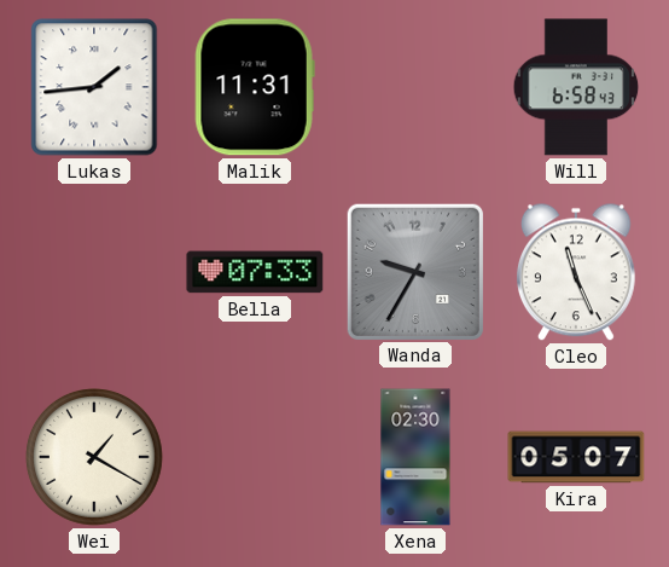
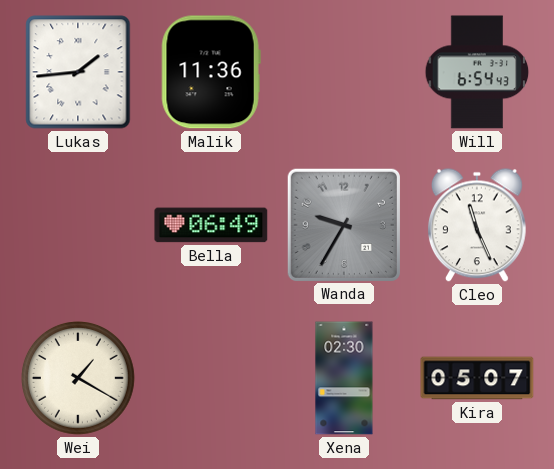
Malik: 11:31 -> 11:36
Will: 6:58 -> 6:54
Bella: 07:33 -> 06:49
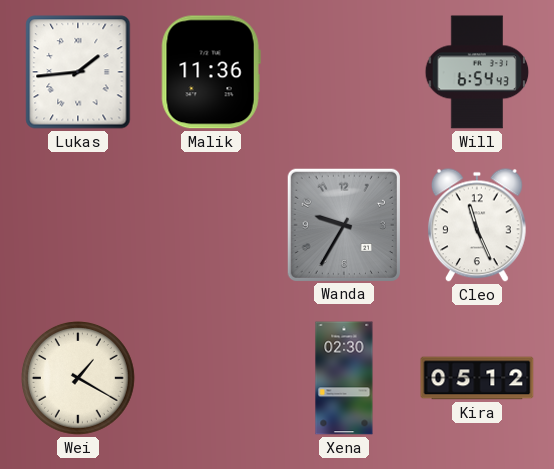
Bella: 06:49 -> none
Kira: 05:07 -> 05:12
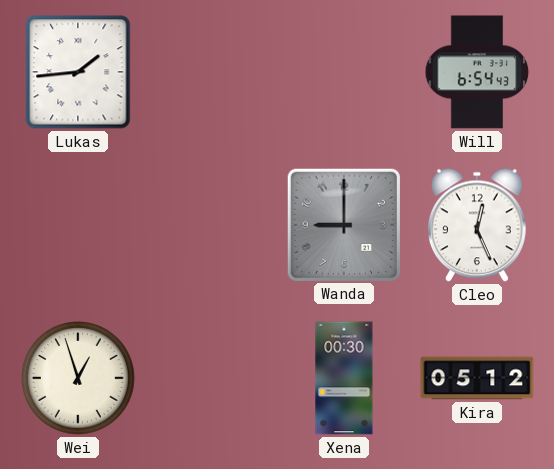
Malik: 11:36 -> none
Wanda: 9:35 -> 9:00
Cleo: 11:26 -> 12:26
Wei: 1:20 -> 12:57
Xena: 02:30 -> 00:30
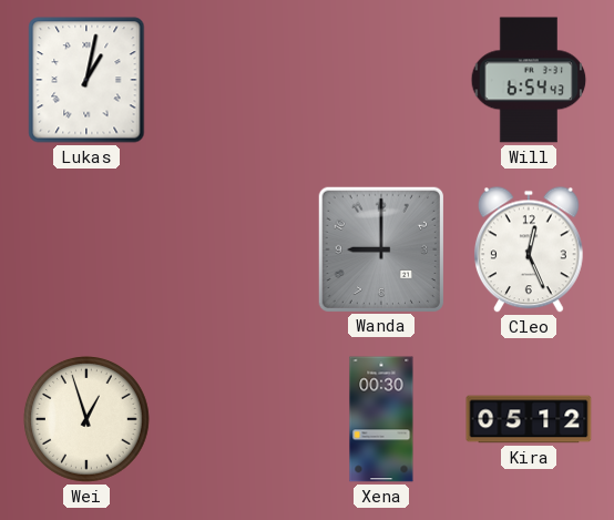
Lukas: 1:44 -> 1:02
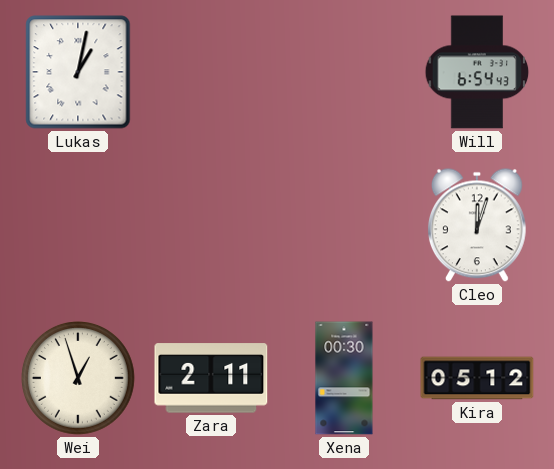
Wanda: 9:00 -> none
Cleo: 12:26 -> 12:03
Zara: none -> 2:11
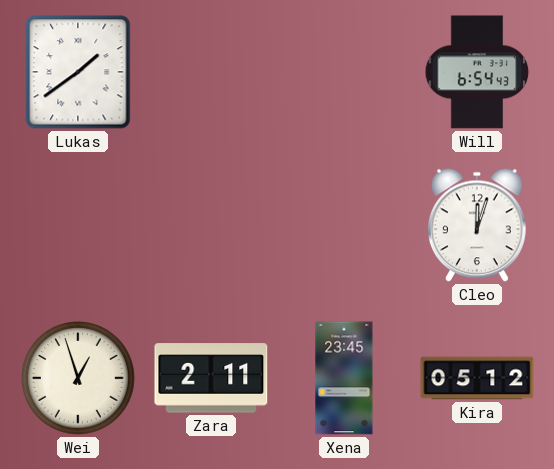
Lukas: 1:02 -> 1:39
Xena: 00:30 -> 23:45
